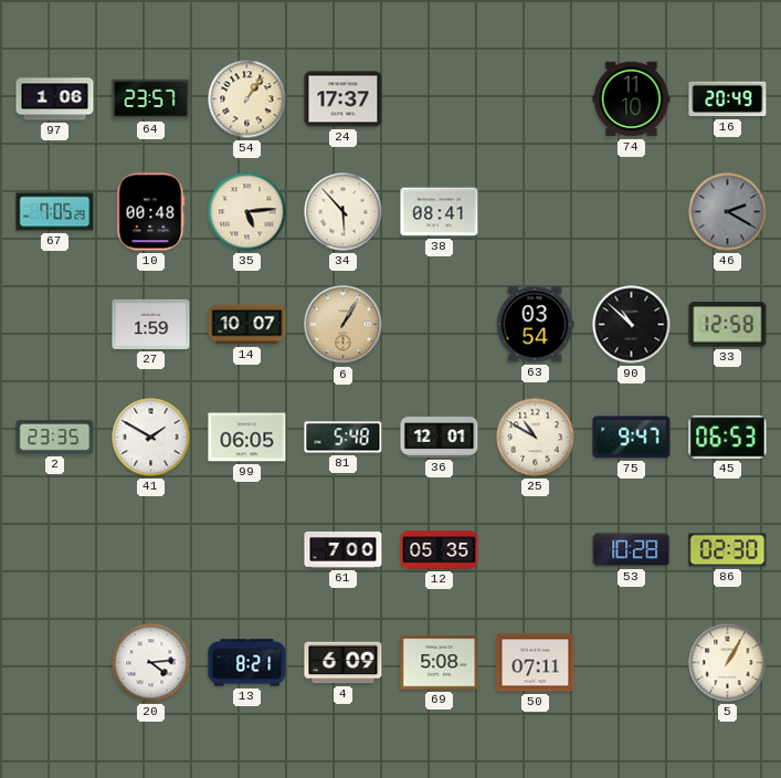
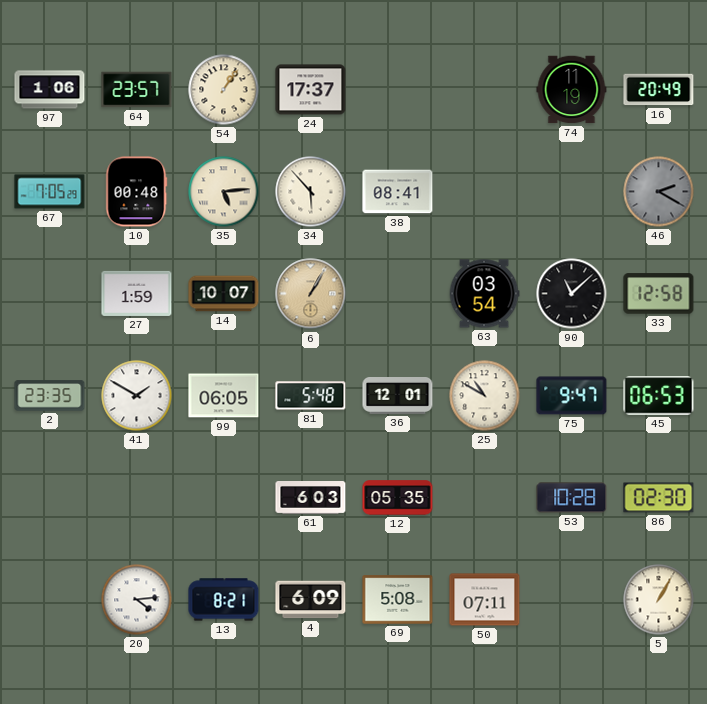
74: 11:10 -> 11:19
90: 10:52 -> 11:08
61: 7:00 -> 6:03
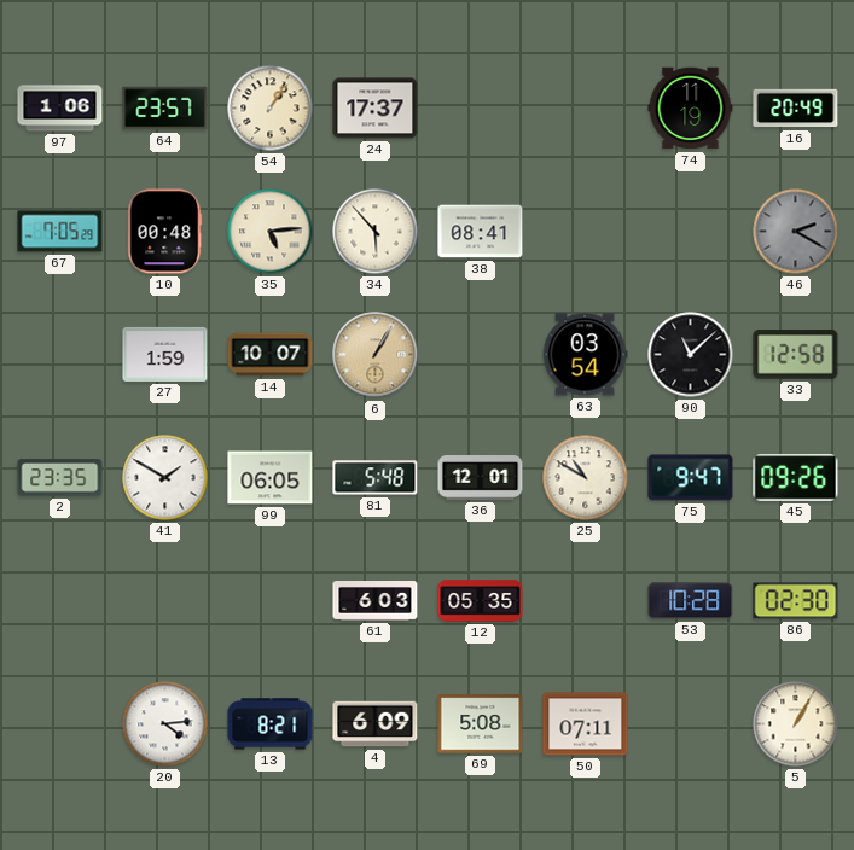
45: 06:53 -> 09:26
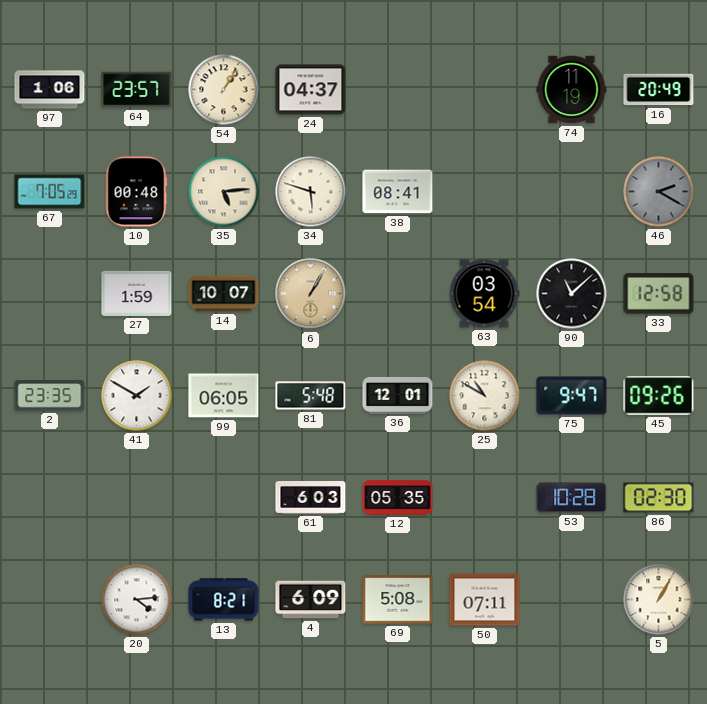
24: 17:37 -> 04:37
34: 5:53 -> 5:48
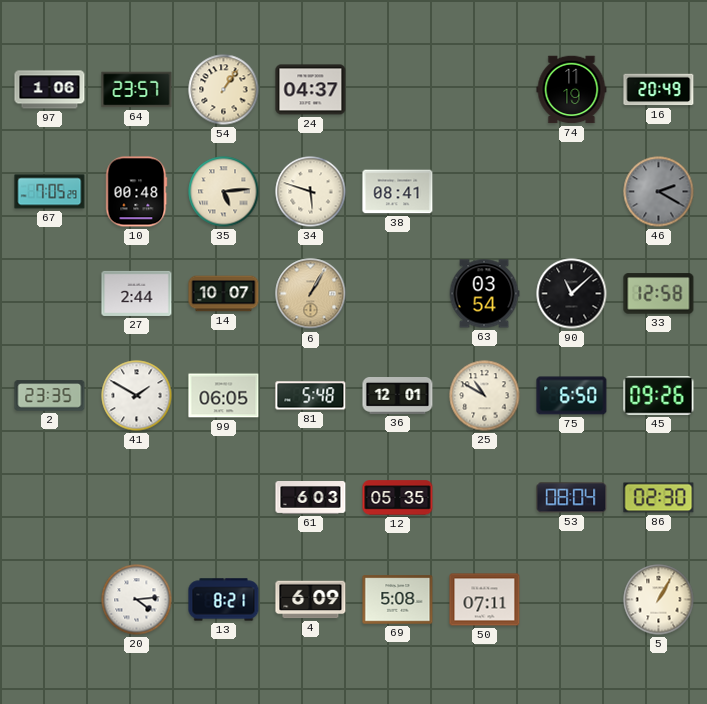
27: 1:59 -> 2:44
75: 9:47 -> 6:50
53: 10:28 -> 08:04
